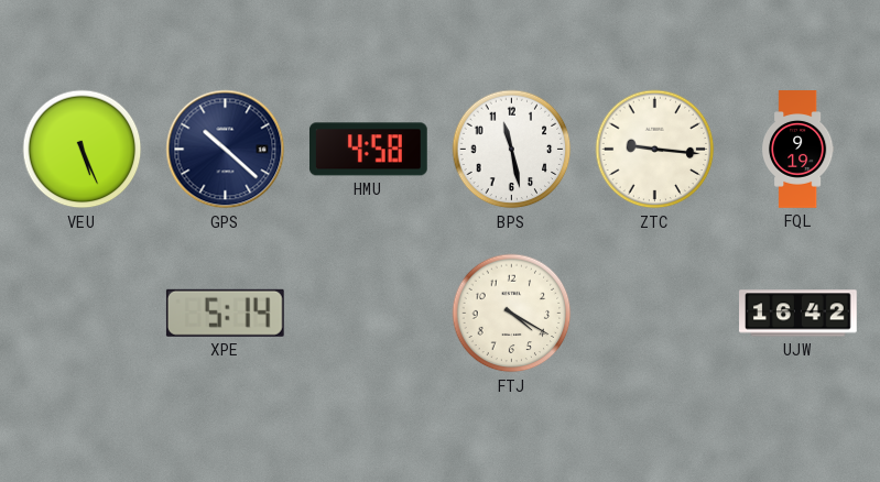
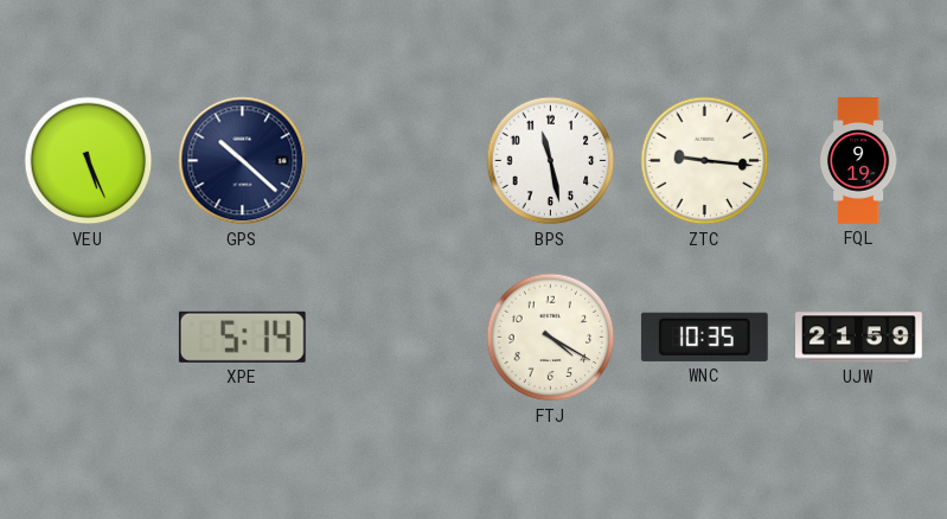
HMU: 4:58 -> none
WNC: none -> 10:35
UJW: 16:42 -> 21:59
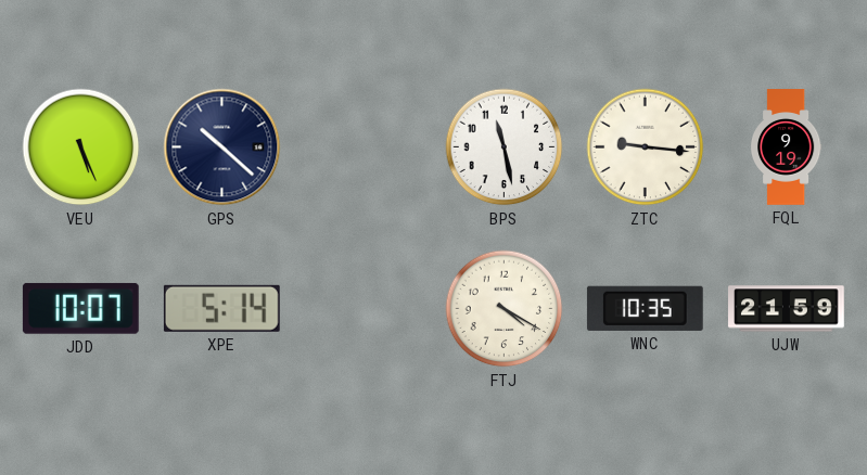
JDD: none -> 10:07
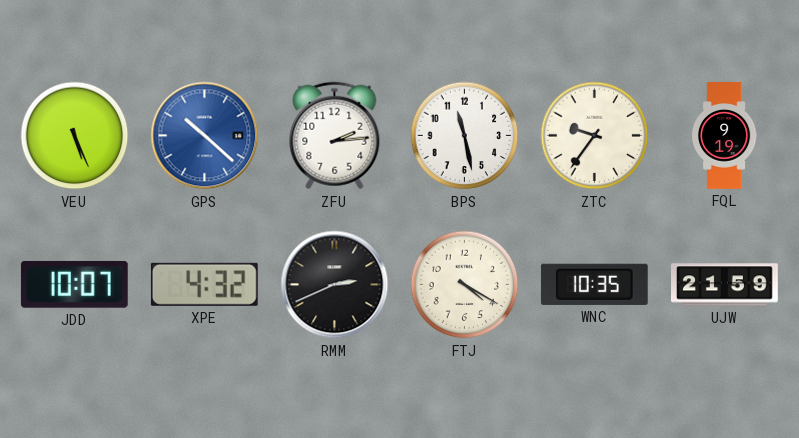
GPS dial: navy -> blue
ZFU: none -> 2:14
ZTC: 9:16 -> 9:36
XPE: 5:14 -> 4:32
RMM: none -> 2:41
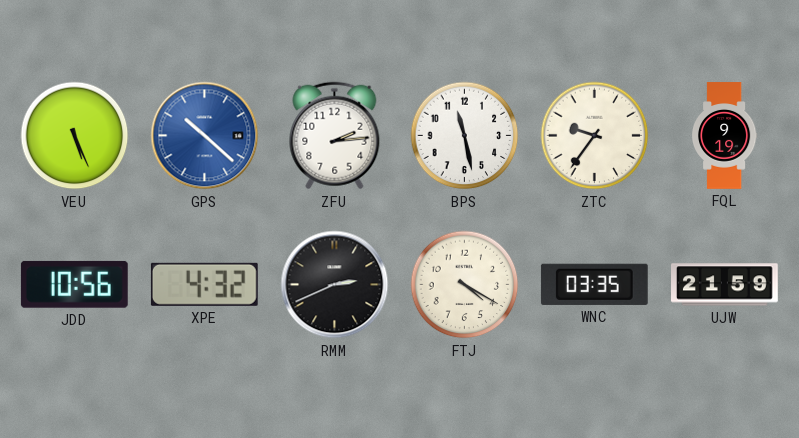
JDD: 10:07 -> 10:56
WNC: 10:35 -> 03:35
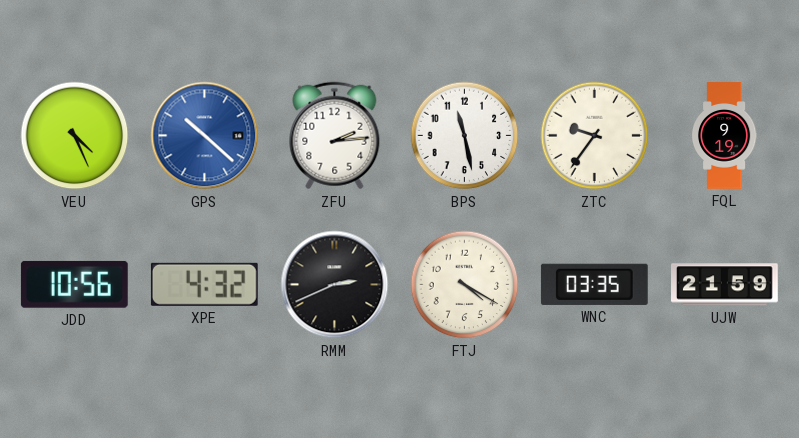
VEU: 5:26 -> 4:26
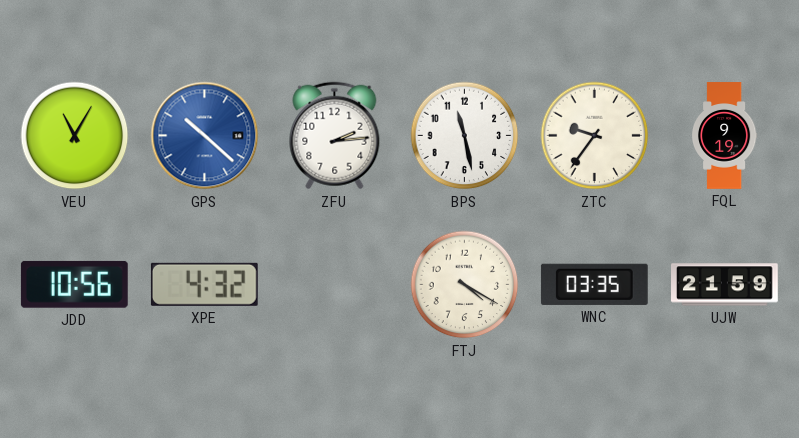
VEU: 4:26 -> 11:05
RMM: 2:41 -> none
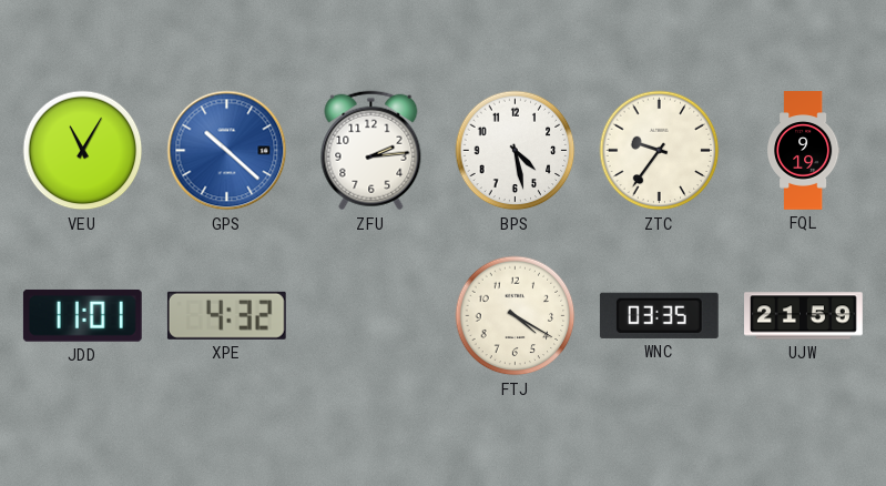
BPS: 11:28 -> 4:28
JDD: 10:56 -> 11:01
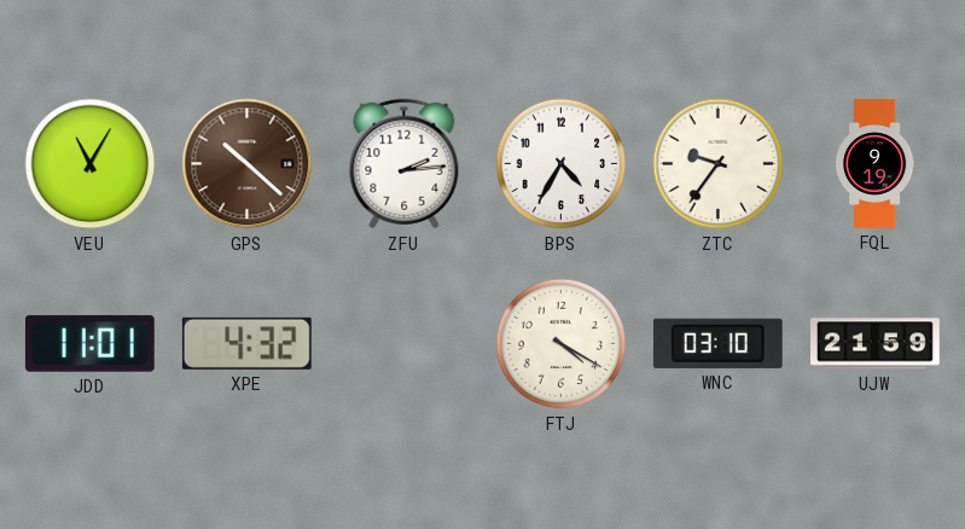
GPS dial: blue -> brown
BPS: 4:28 -> 4:35
WNC: 03:35 -> 03:10
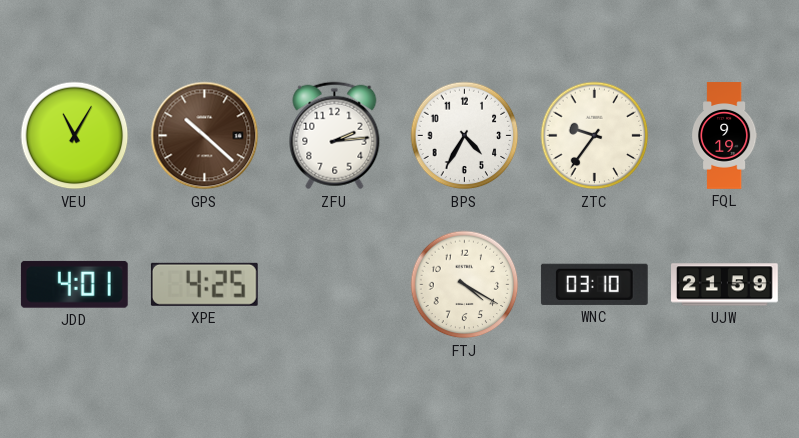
JDD: 11:01 -> 4:01
XPE: 4:32 -> 4:25
